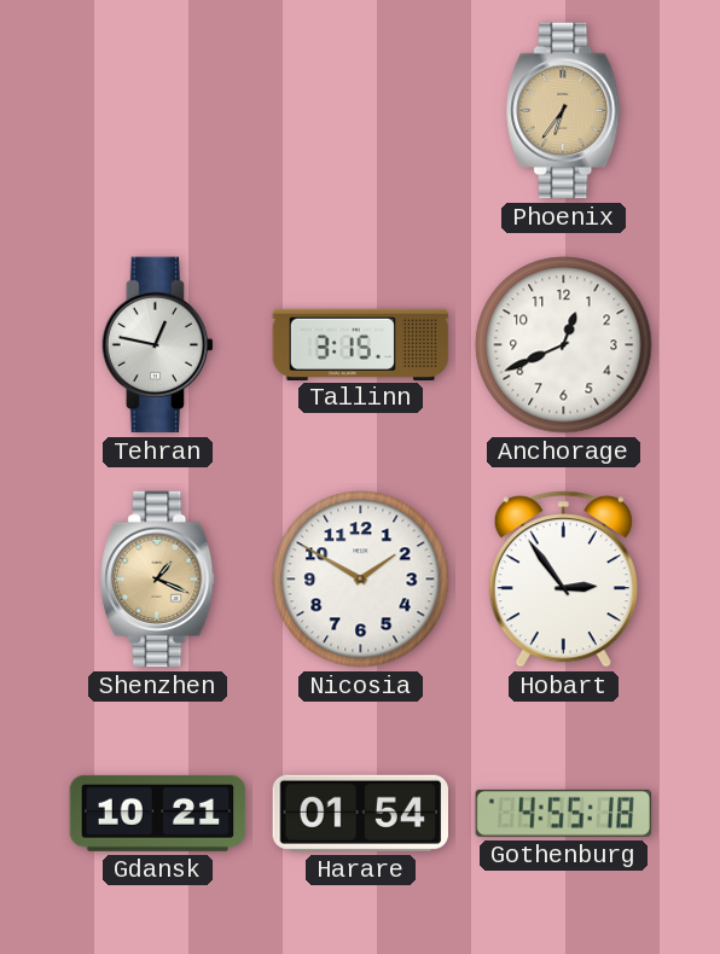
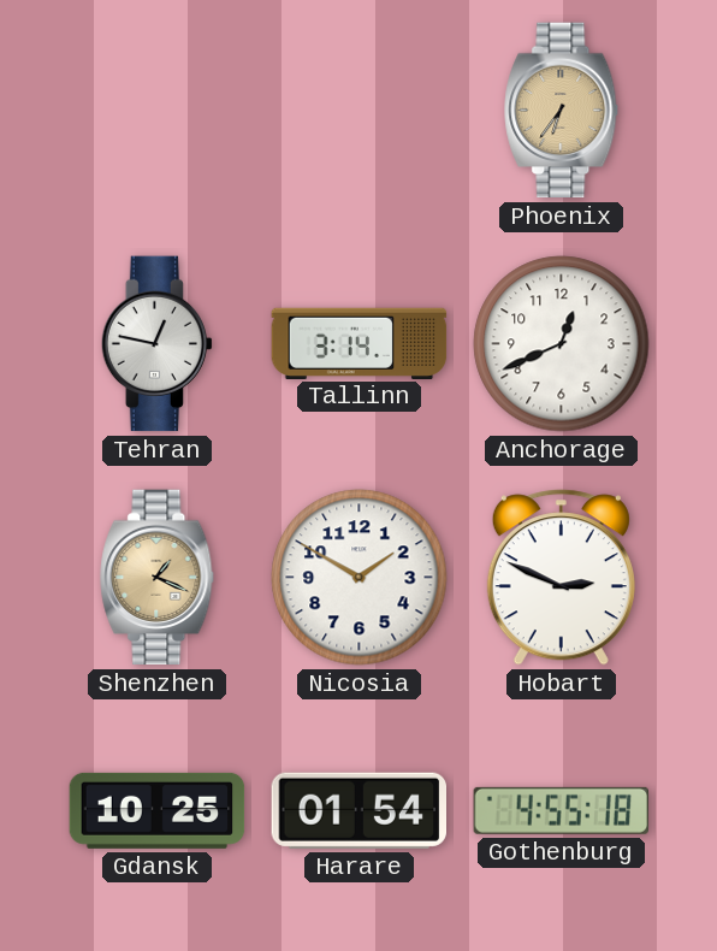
Tallinn: 3:15 -> 3:14
Hobart: 2:54 -> 2:49
Gdansk: 10:21 -> 10:25
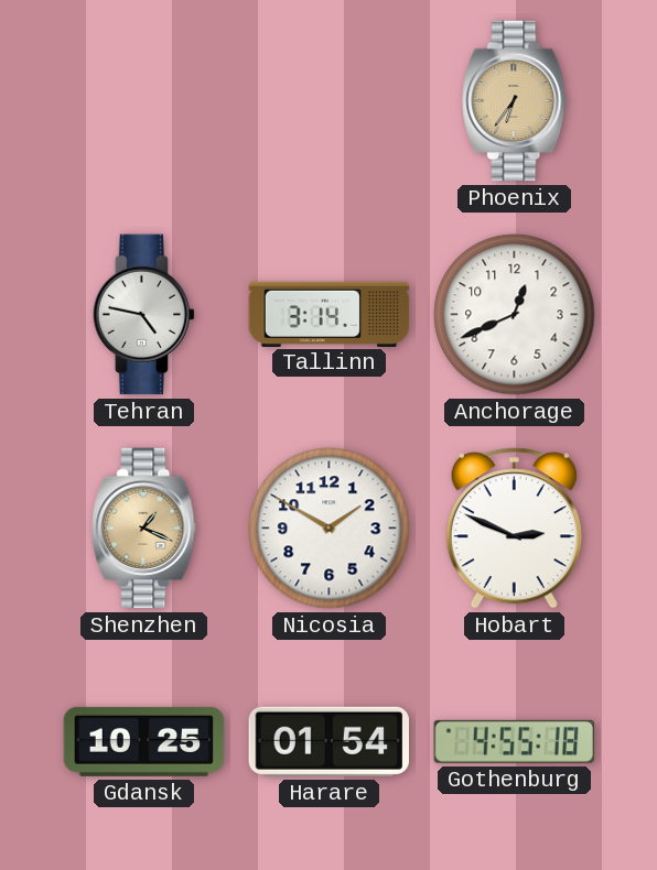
Tehran: 12:47 -> 4:47
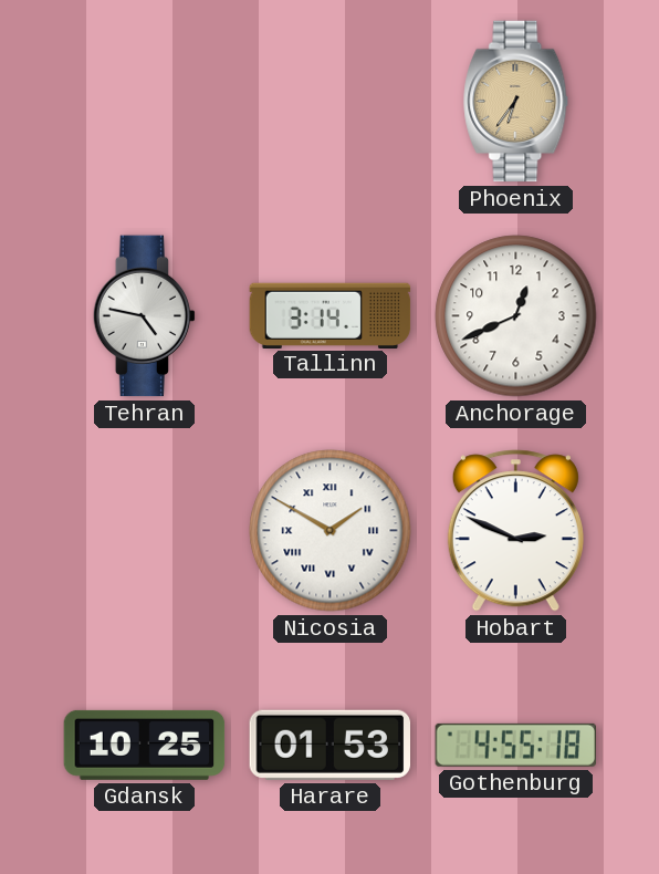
Shenzhen: 1:19 -> none
Nicosia numerals: Arabic -> Roman
Harare: 01:54 -> 01:53
